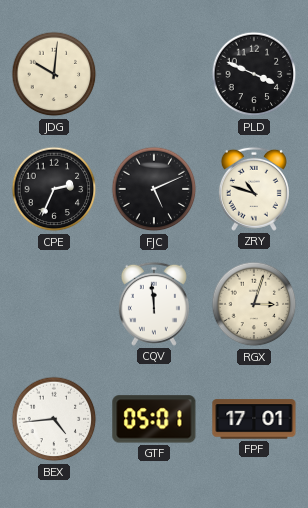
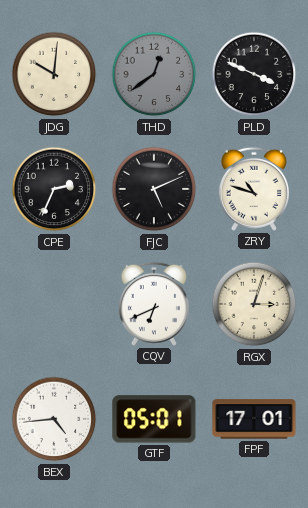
THD: none -> 12:39
CQV: 11:59 -> 6:41
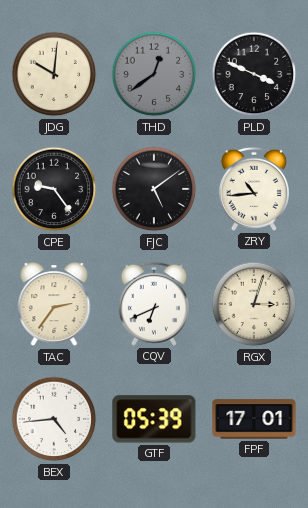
CPE: 2:34 -> 9:24
FJC: 5:11 -> 5:09
ZRY: 10:48 -> 10:44
TAC: none -> 2:36
GTF: 05:01 -> 05:39
